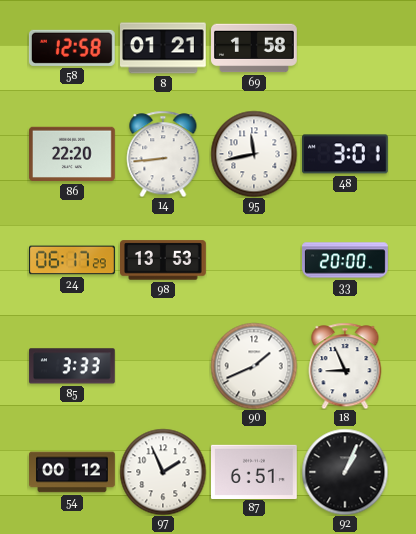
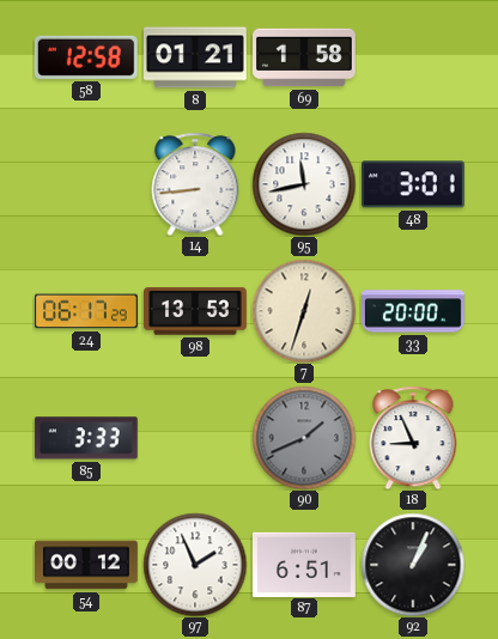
86: 22:20 -> none
7: none -> 12:33
90 dial: white -> grey
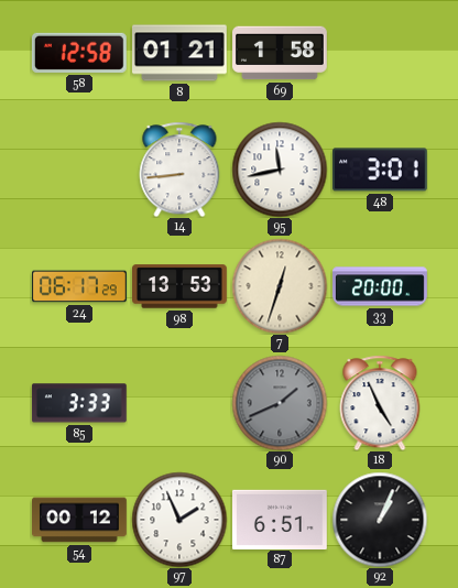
18: 8:56 -> 4:56
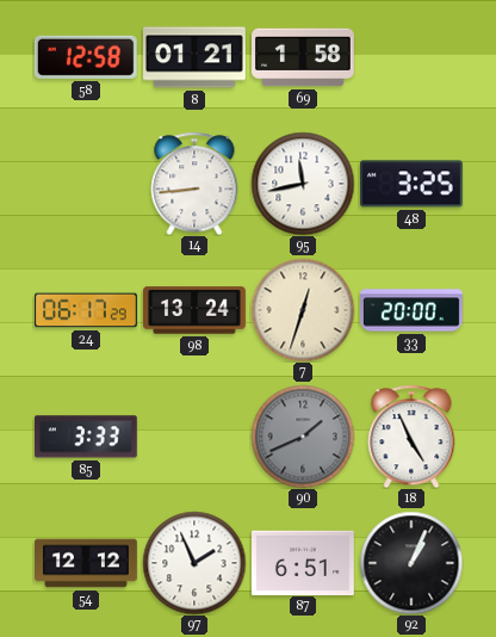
48: 3:01 -> 3:25
98: 13:53 -> 13:24
54: 00:12 -> 12:12
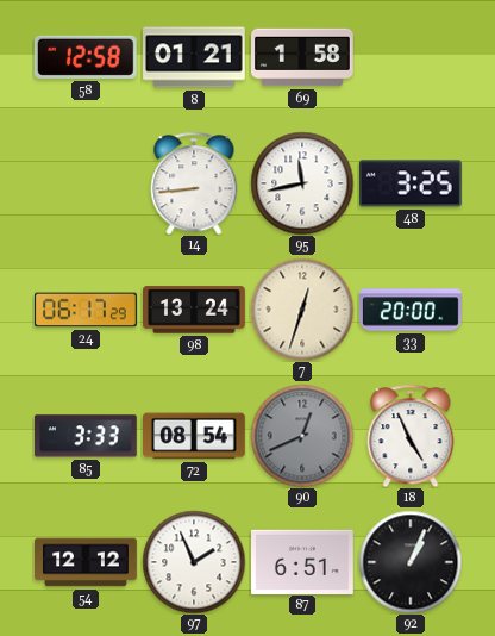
72: none -> 08:54
90: 1:41 -> 12:41
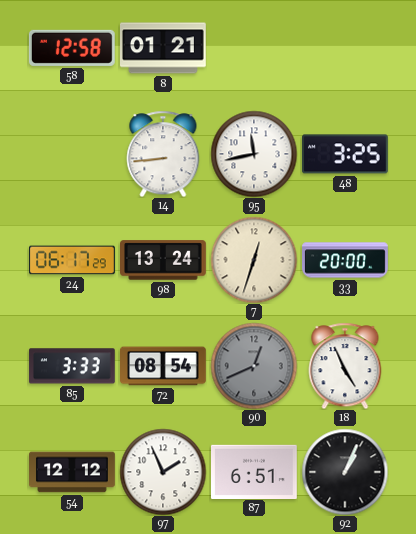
69: 1:58 -> none
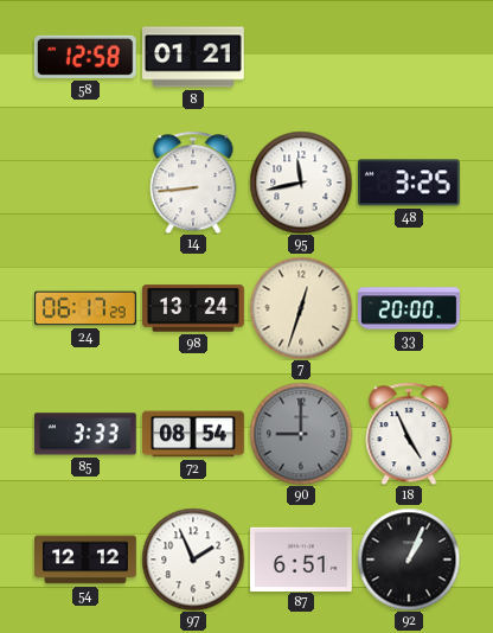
90: 12:41 -> 9:00
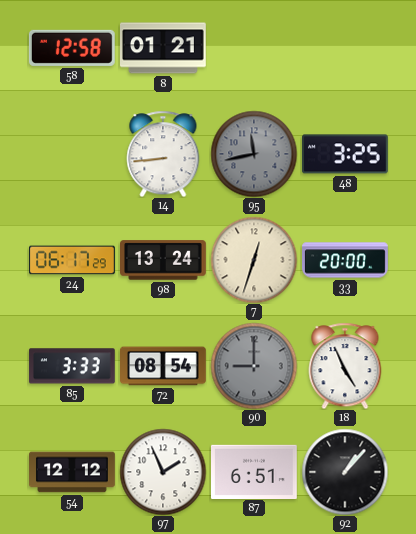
95 dial: white -> grey
92: 1:04 -> 1:07
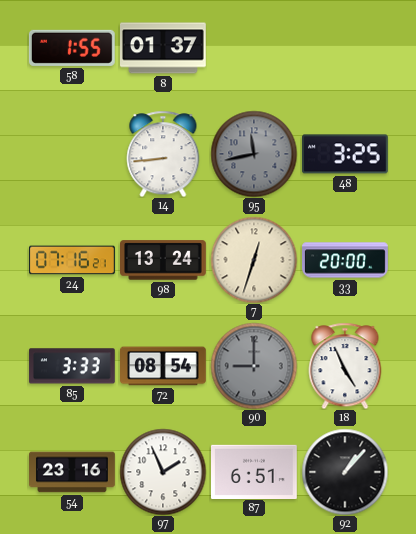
58: 12:58 -> 1:55
8: 01:21 -> 01:37
24: 06:17 -> 07:16
54: 12:12 -> 23:16
